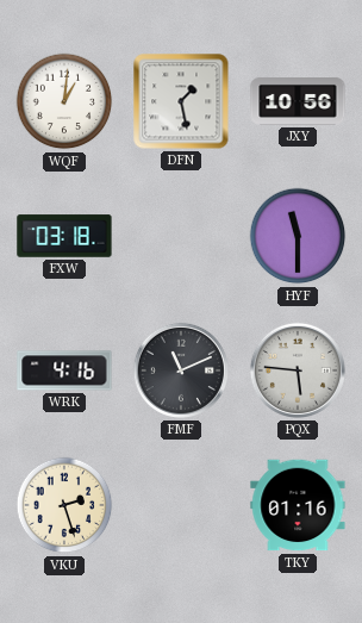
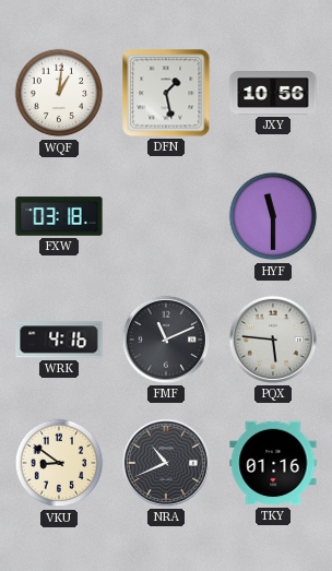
VKU: 2:27 -> 8:51
NRA: none -> 10:41
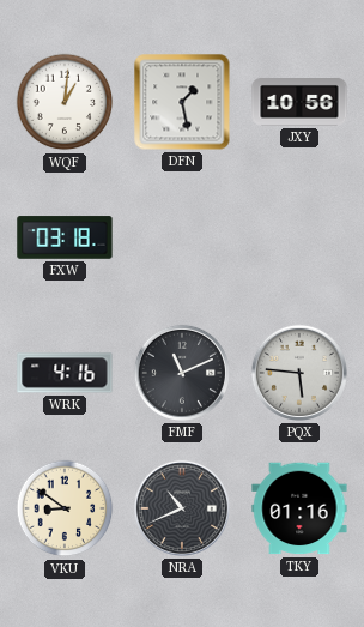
HYF: 11:30 -> none
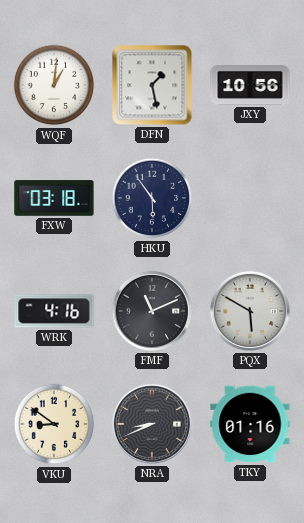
HKU: none -> 5:54
PQX: 5:46 -> 5:50
NRA: 10:41 -> 8:41
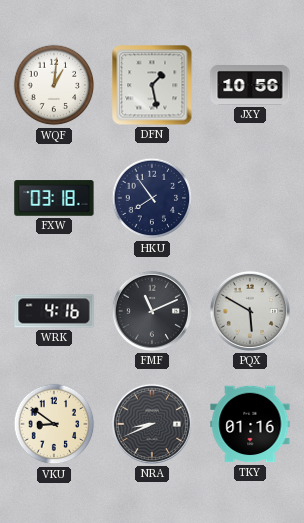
HKU: 5:54 -> 7:54
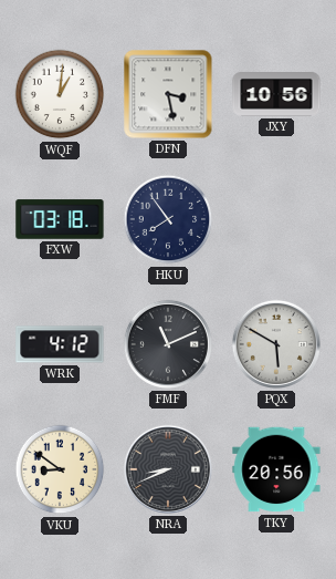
DFN: 1:28 -> 3:28
WRK: 4:16 -> 4:12
TKY: 01:16 -> 20:56
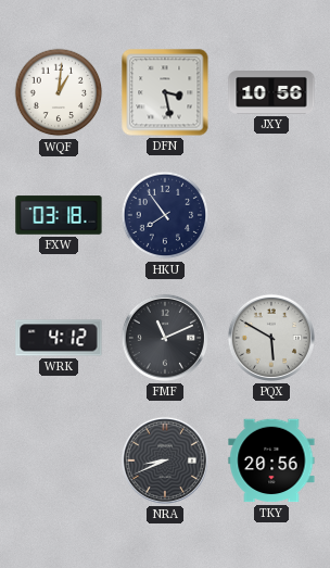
VKU: 8:51 -> none
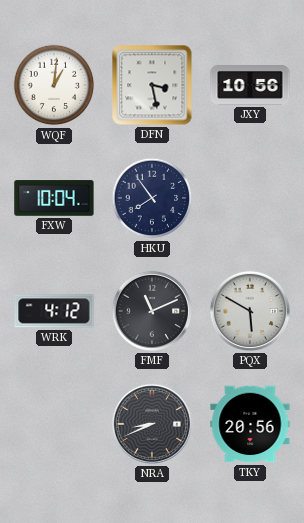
FXW: 03:18 -> 10:04
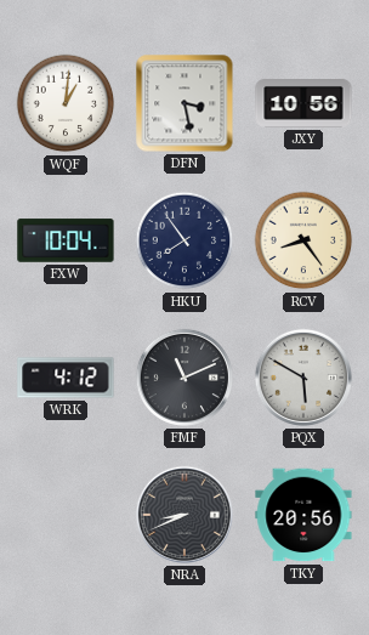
RCV: none -> 8:24
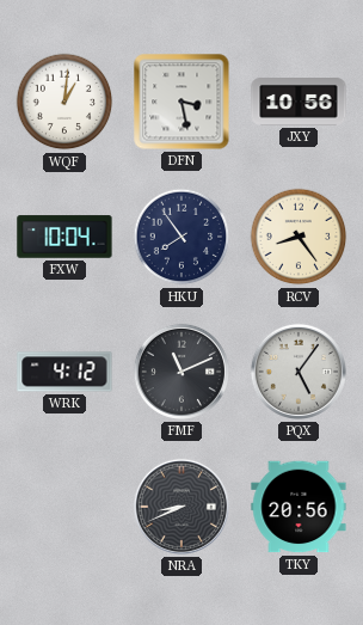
PQX: 5:50 -> 5:06
